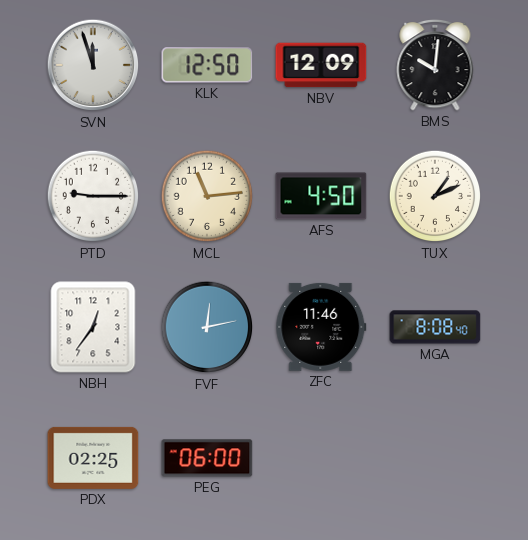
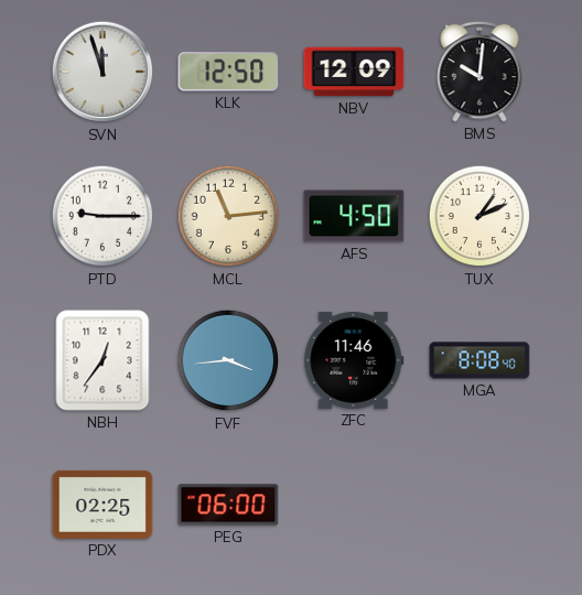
FVF: 12:13 -> 3:44
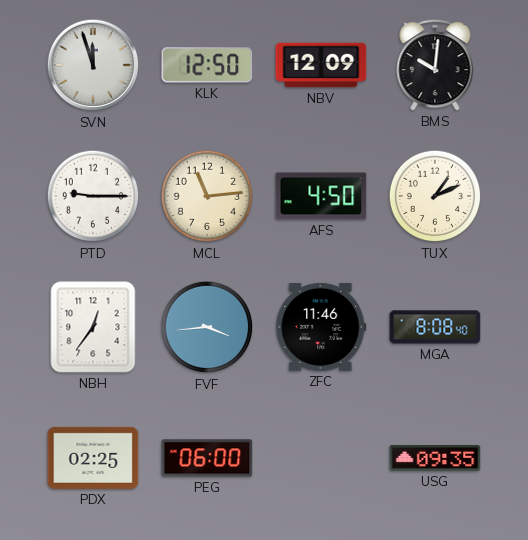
USG: none -> 09:35
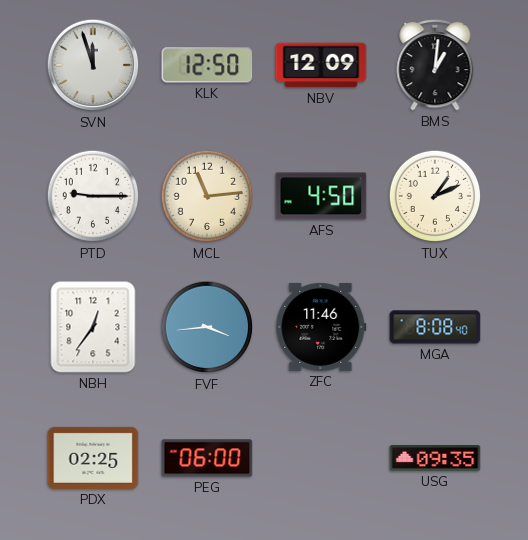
BMS: 10:01 -> 1:01
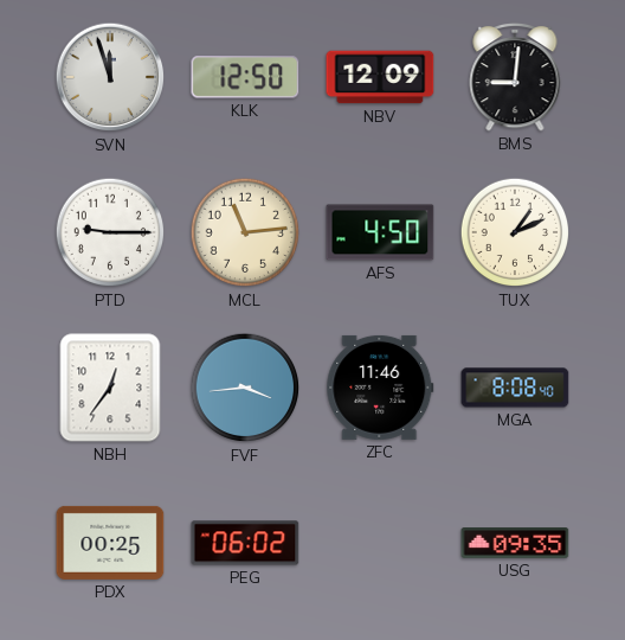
BMS: 1:01 -> 9:01
PDX: 02:25 -> 00:25
PEG: 06:00 -> 06:02
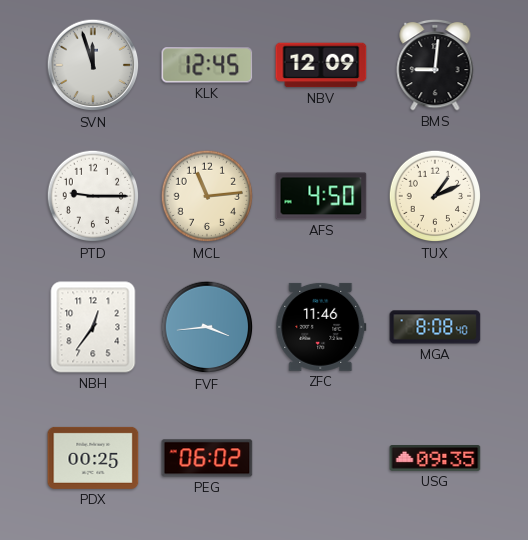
KLK: 12:50 -> 12:45
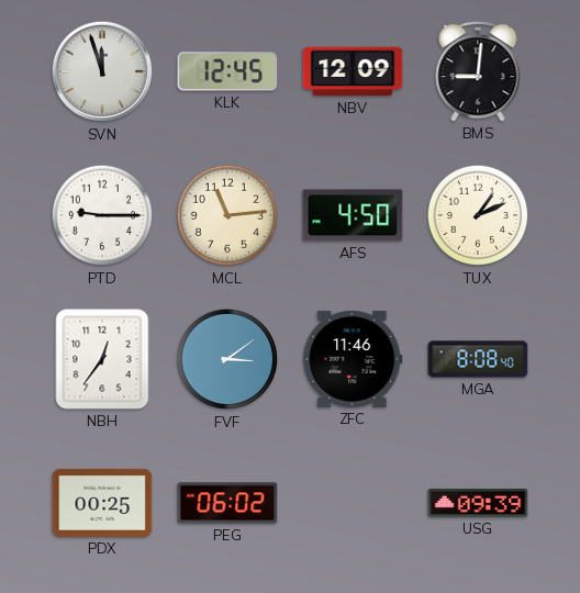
FVF: 3:44 -> 3:09
USG: 09:35 -> 09:39
